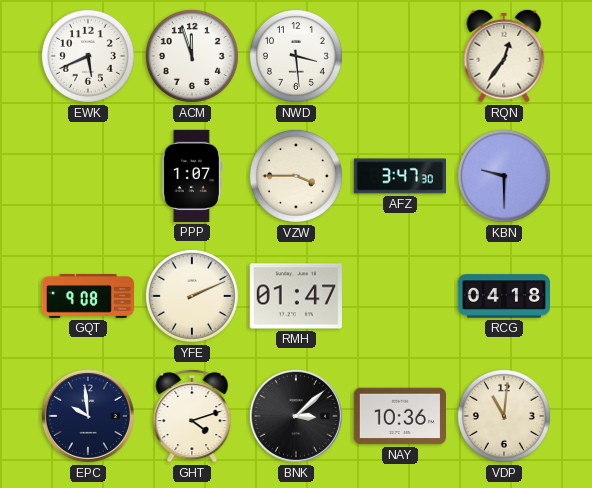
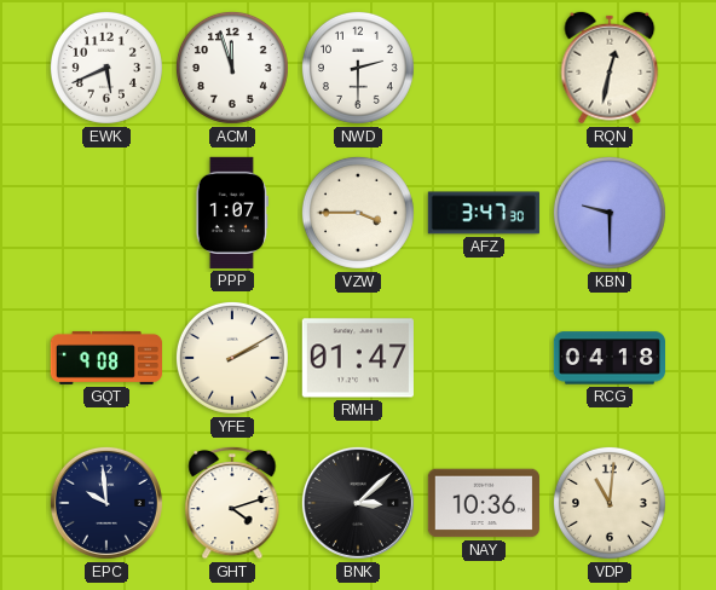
NWD: 3:29 -> 2:30
RQN: 12:36 -> 12:32
YFE: 2:11 -> 2:10
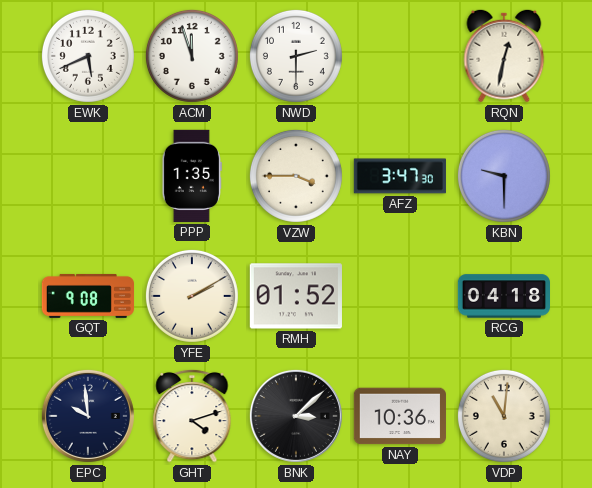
PPP: 1:07 -> 1:35
RMH: 01:47 -> 01:52
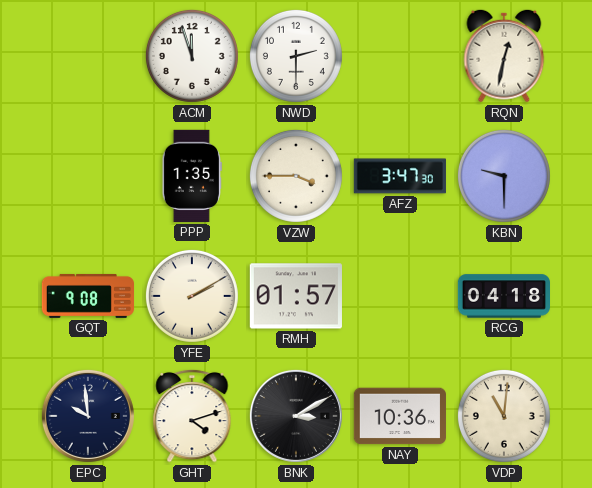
EWK: 5:41 -> none
RMH: 01:52 -> 01:57
BNK: 3:08 -> 3:10
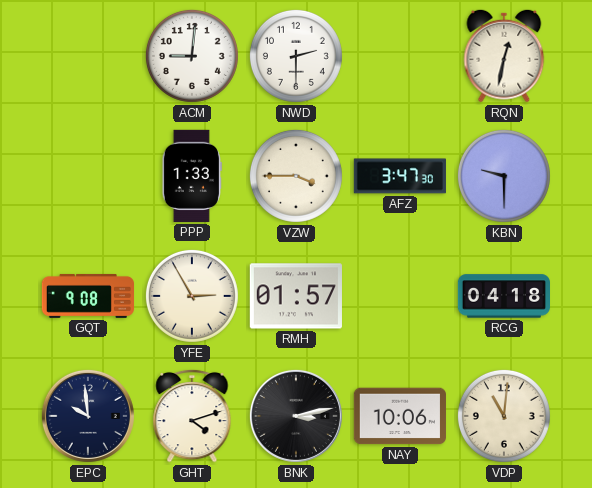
ACM: 11:57 -> 9:01
PPP: 1:35 -> 1:33
YFE: 2:10 -> 2:55
BNK: 3:10 -> 3:13
NAY: 10:36 -> 10:06
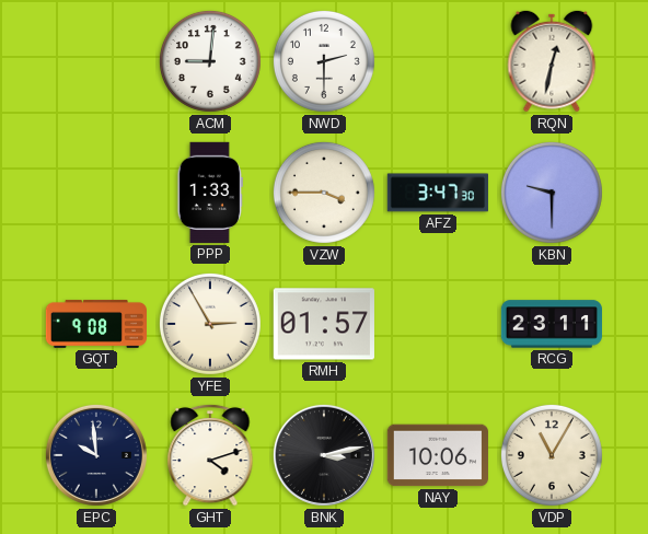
RCG: 04:18 -> 23:11
VDP: 11:01 -> 11:05
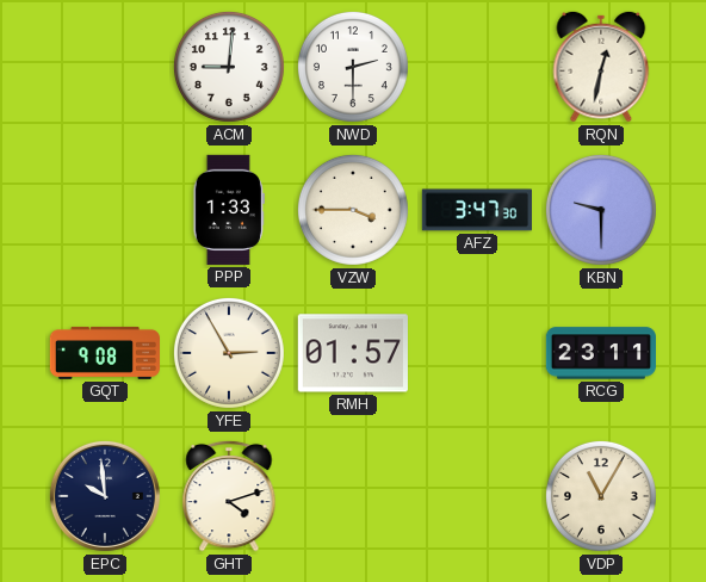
BNK: 3:13 -> none
NAY: 10:06 -> none
